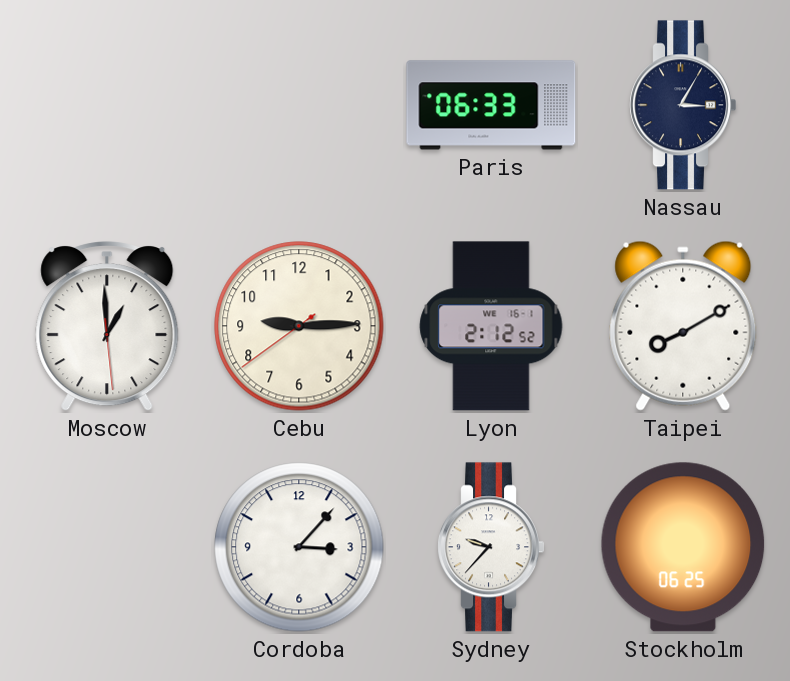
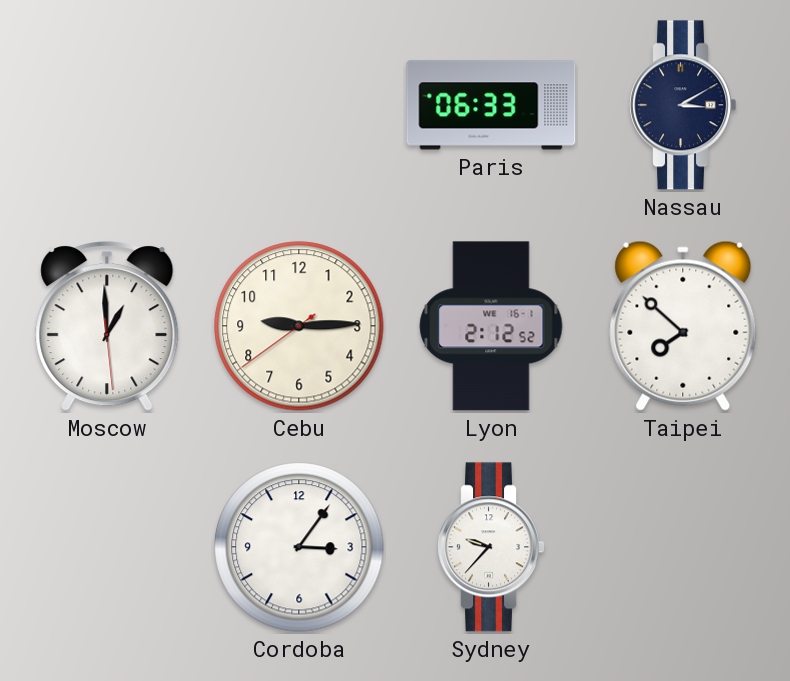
Nassau: 3:05 -> 3:10
Taipei: 8:10 -> 7:52
Cordoba: 3:07 -> 3:06
Stockholm: 06:25 -> none
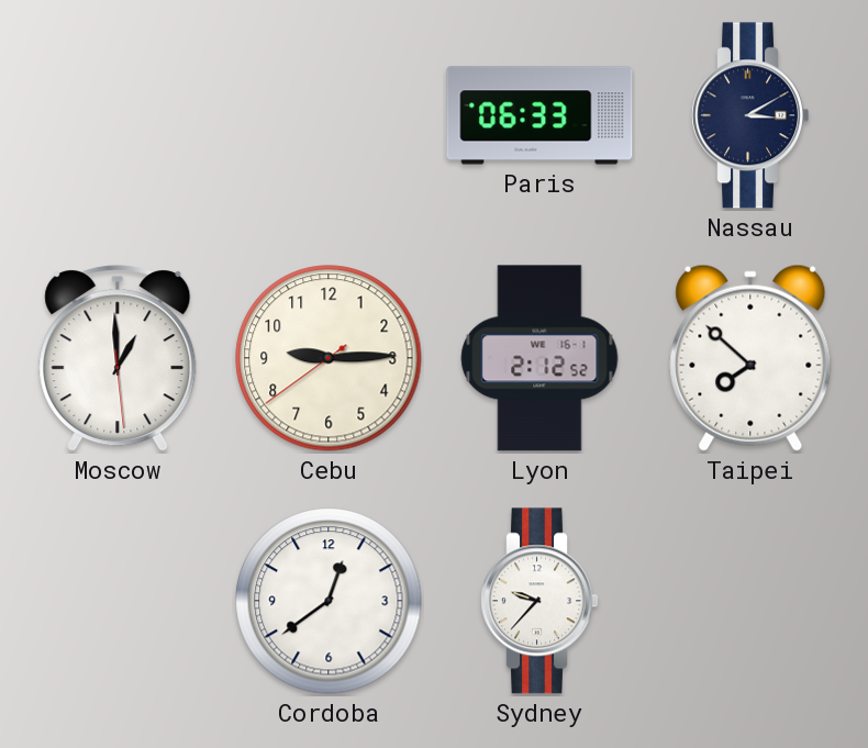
Cordoba: 3:06 -> 12:39
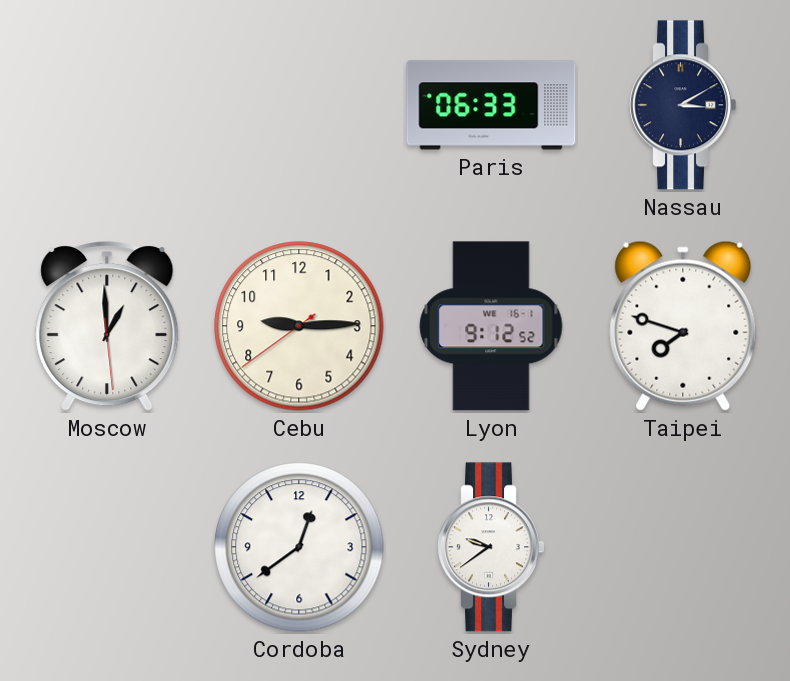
Lyon: 2:12 -> 9:12
Taipei: 7:52 -> 7:48
Sydney: 9:37 -> 9:39
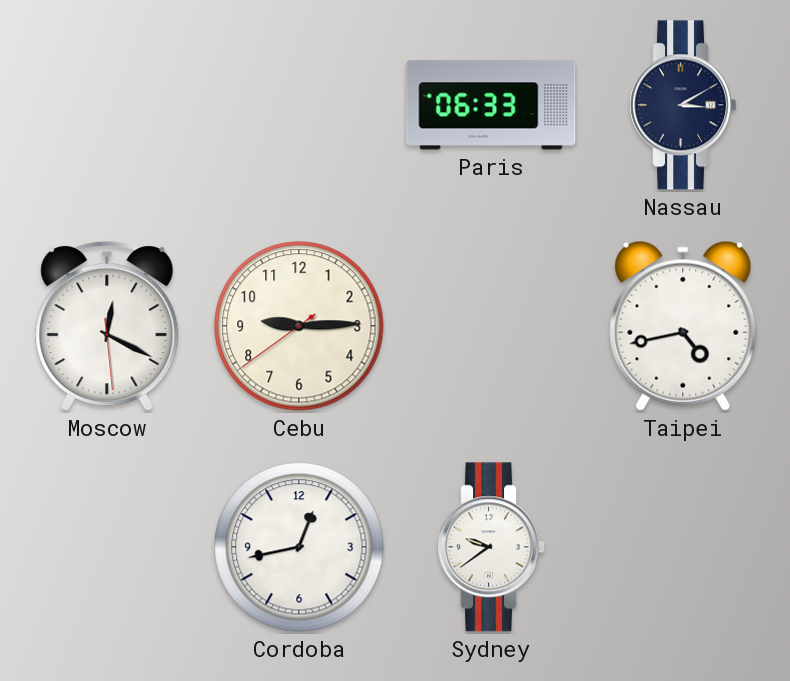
Moscow: 12:59 -> 12:19
Lyon: 9:12 -> none
Taipei: 7:48 -> 4:43
Cordoba: 12:39 -> 12:43
